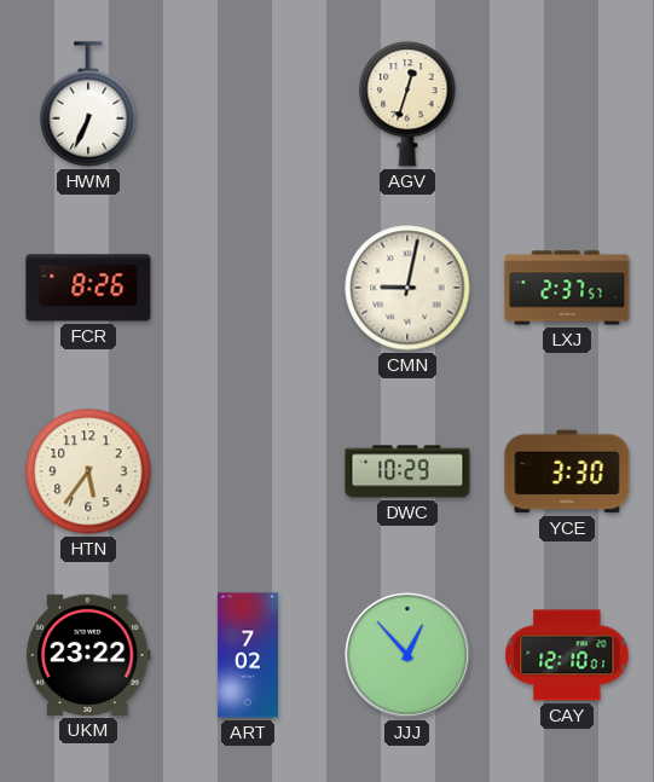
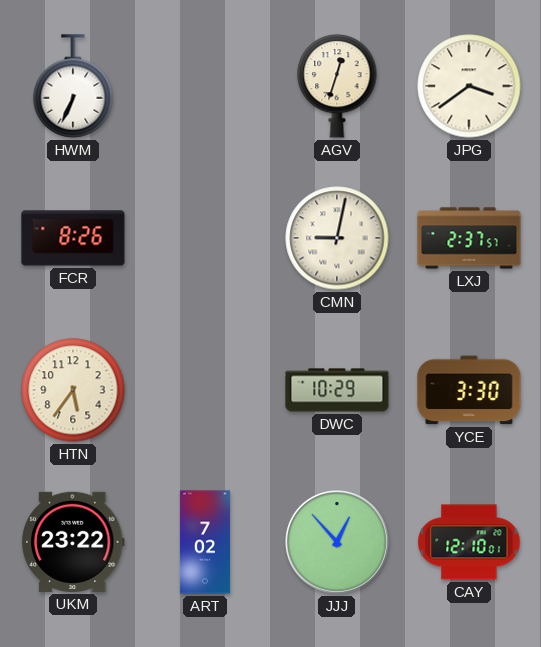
JPG: none -> 3:39
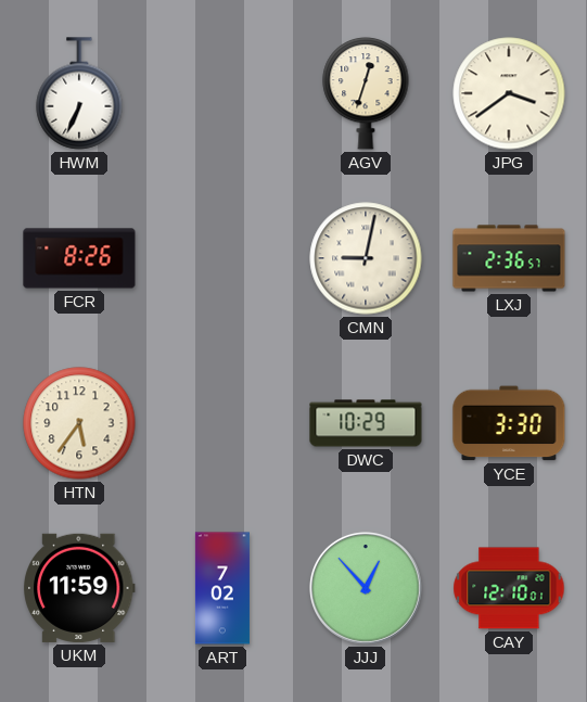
LXJ: 2:37 -> 2:36
UKM: 23:22 -> 11:59
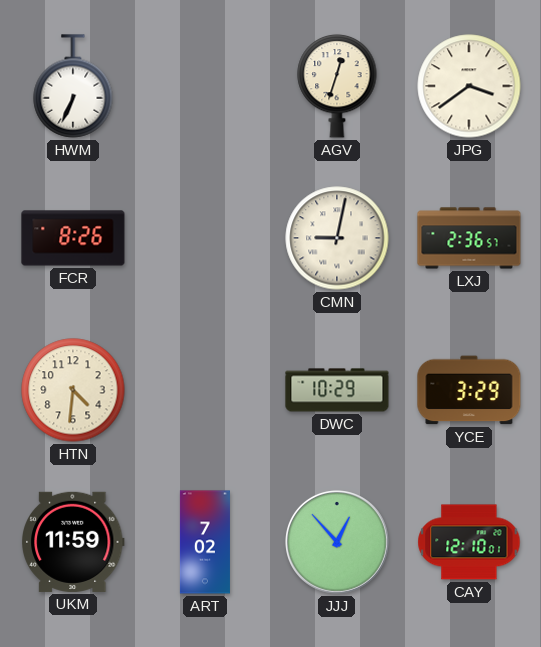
HTN: 5:36 -> 4:31
YCE: 3:30 -> 3:29
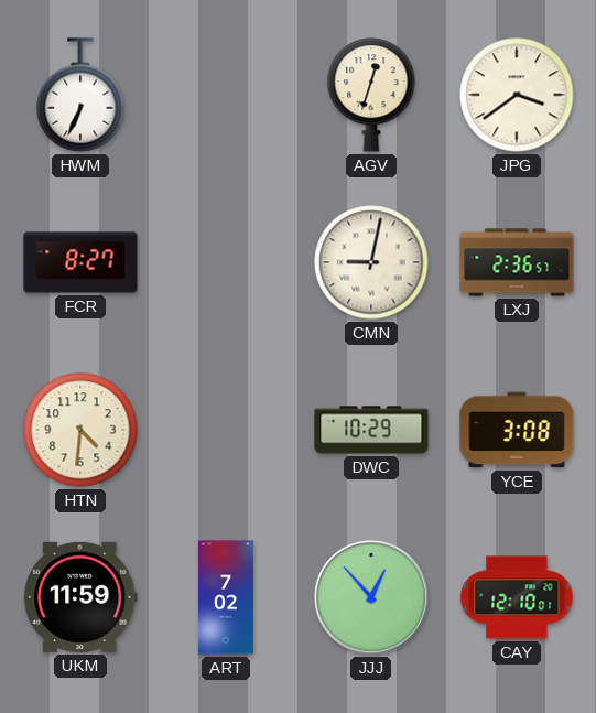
FCR: 8:26 -> 8:27
YCE: 3:29 -> 3:08
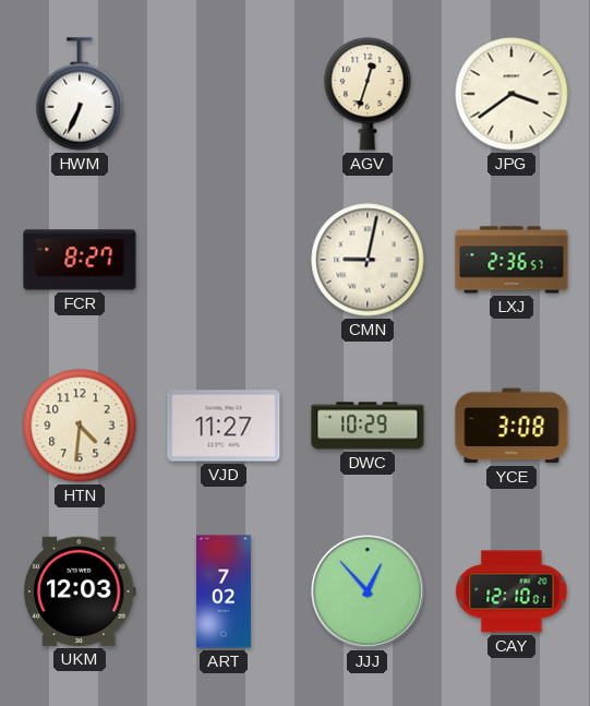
VJD: none -> 11:27
UKM: 11:59 -> 12:03
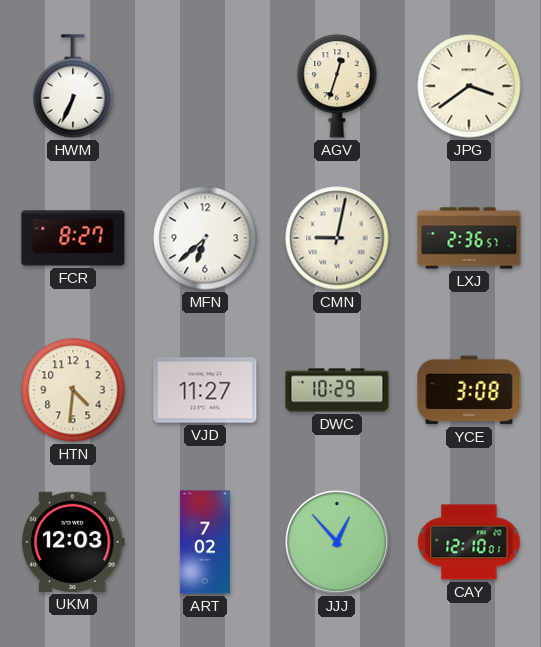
MFN: none -> 6:38
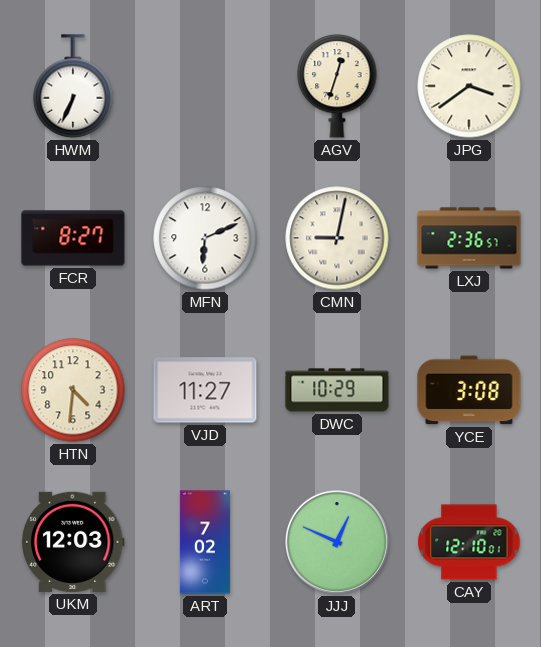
MFN: 6:38 -> 6:11
JJJ: 12:53 -> 12:49
